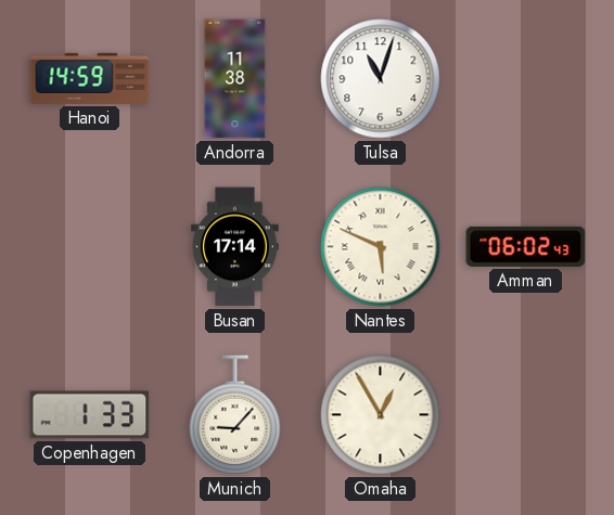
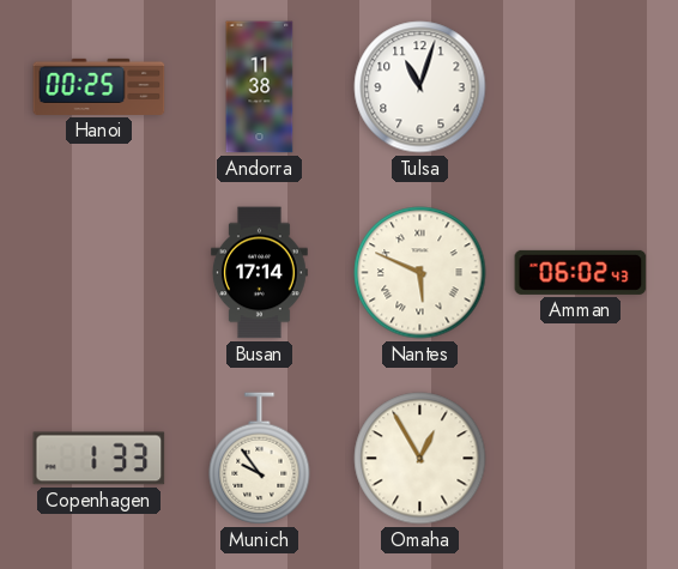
Hanoi: 14:59 -> 00:25
Munich: 9:07 -> 9:54
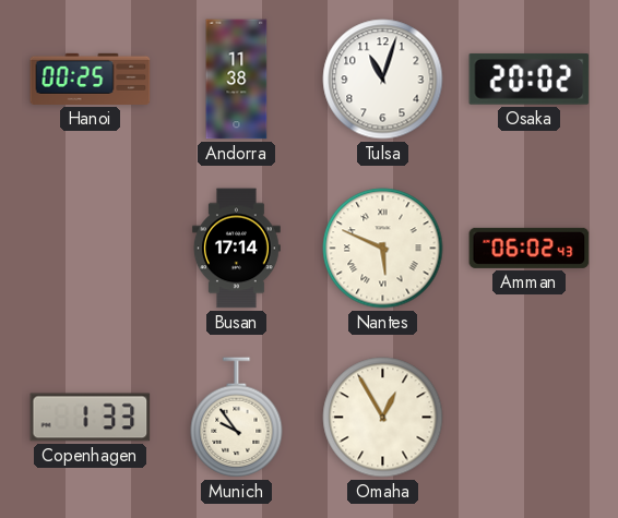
Osaka: none -> 20:02
